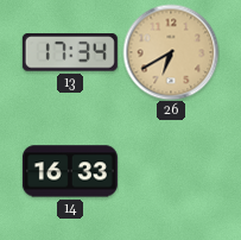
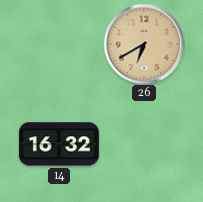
13: 17:34 -> none
14: 16:33 -> 16:32
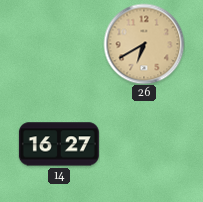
14: 16:32 -> 16:27
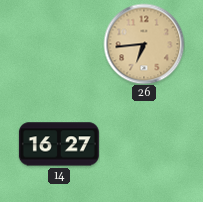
26: 6:40 -> 6:44
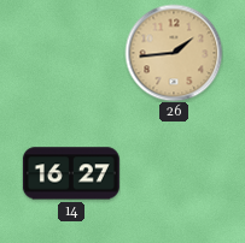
26: 6:44 -> 1:44
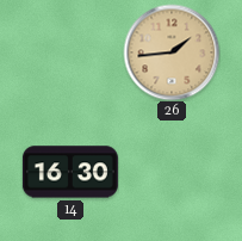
14: 16:27 -> 16:30
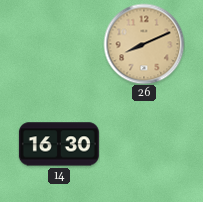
26: 1:44 -> 8:11
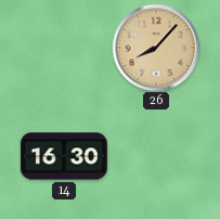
26: 8:11 -> 8:07
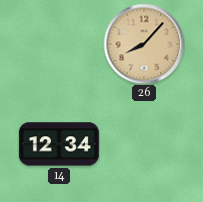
14: 16:30 -> 12:34
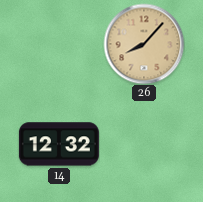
14: 12:34 -> 12:32
